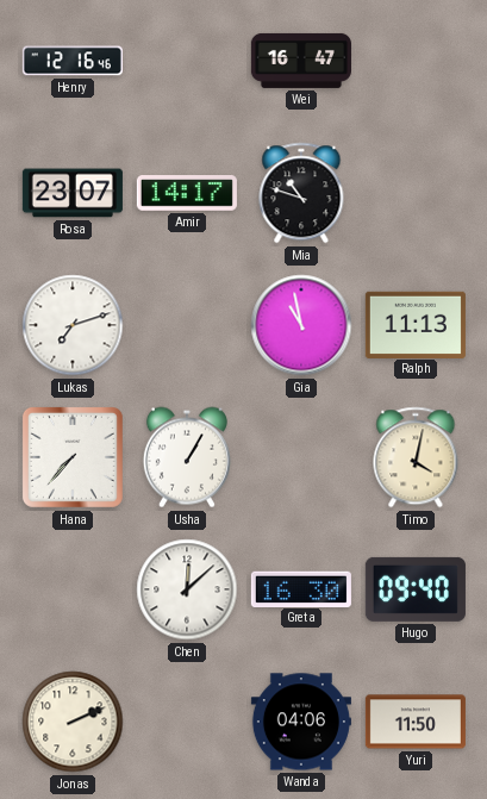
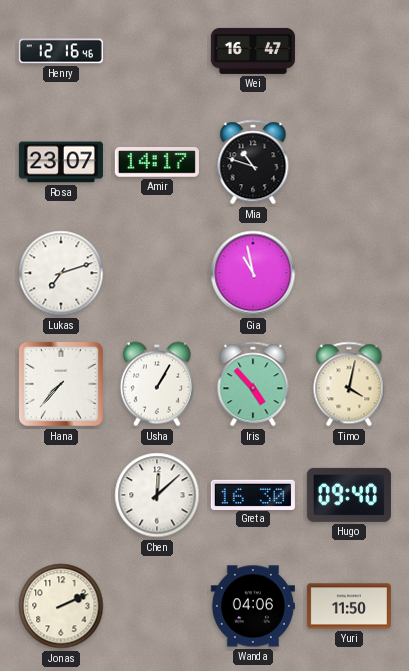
Ralph: 11:13 -> none
Iris: none -> 4:53
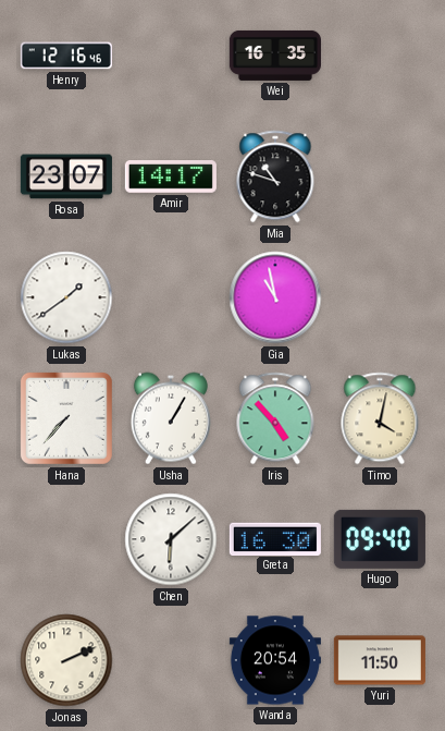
Wei: 16:47 -> 16:35
Lukas: 7:12 -> 1:39
Chen: 12:08 -> 6:08
Wanda: 04:06 -> 20:54
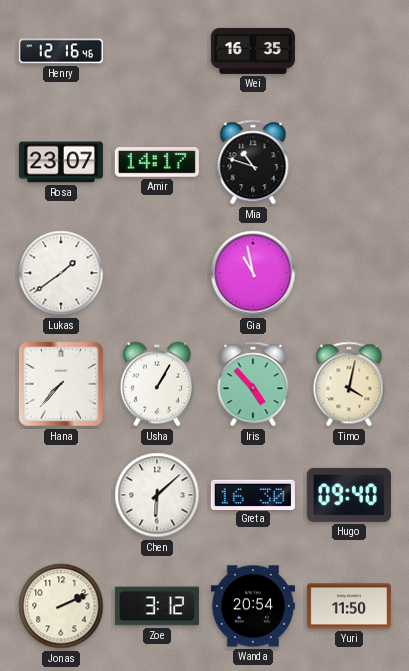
Zoe: none -> 3:12
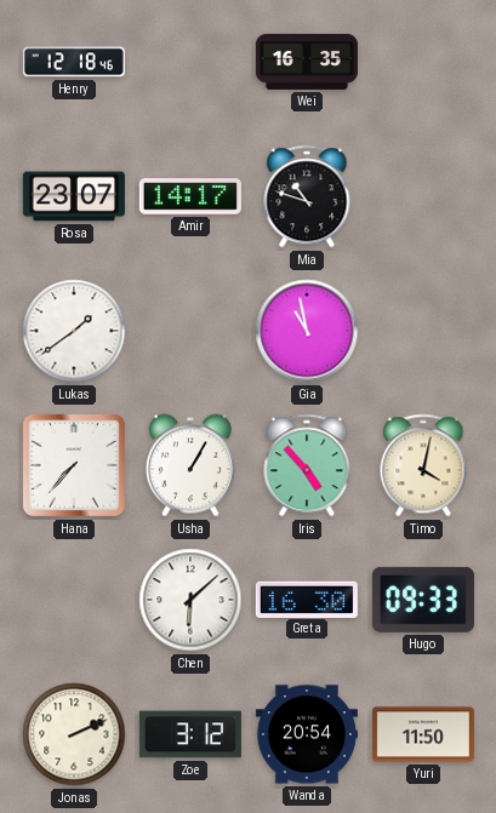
Henry: 12:16 -> 12:18
Hugo: 09:40 -> 09:33
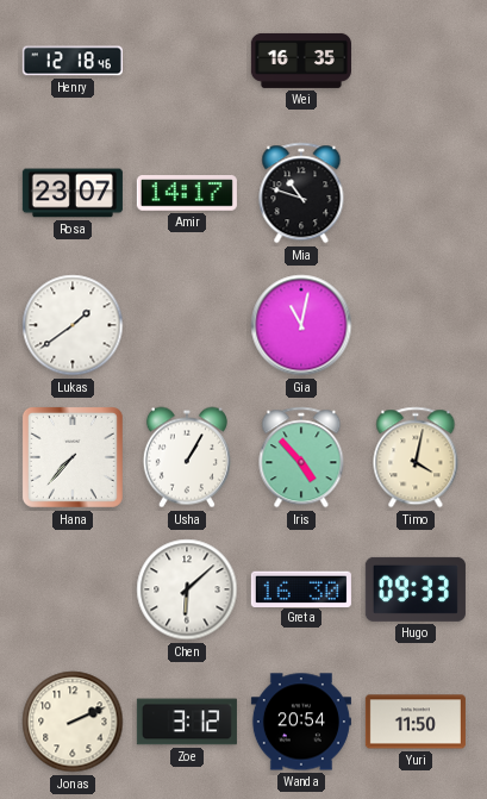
Gia: 10:58 -> 11:02
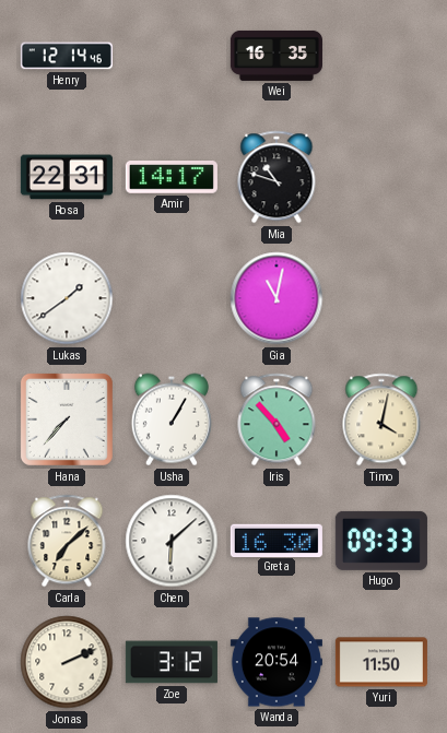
Henry: 12:18 -> 12:14
Rosa: 23:07 -> 22:31
Carla: none -> 7:08
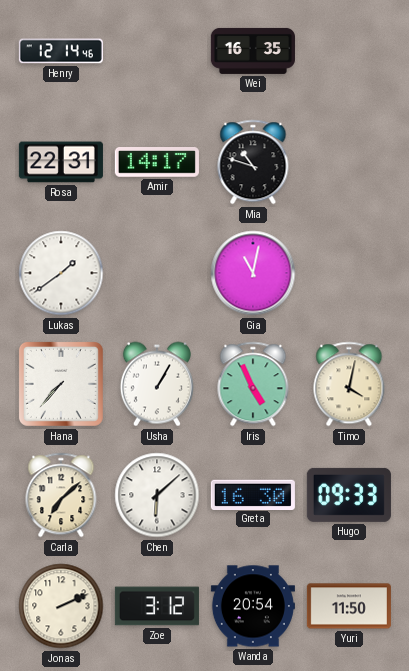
Iris: 4:53 -> 4:56
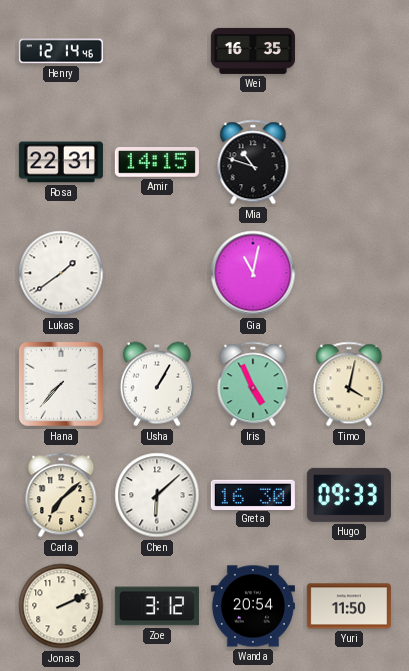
Amir: 14:17 -> 14:15
